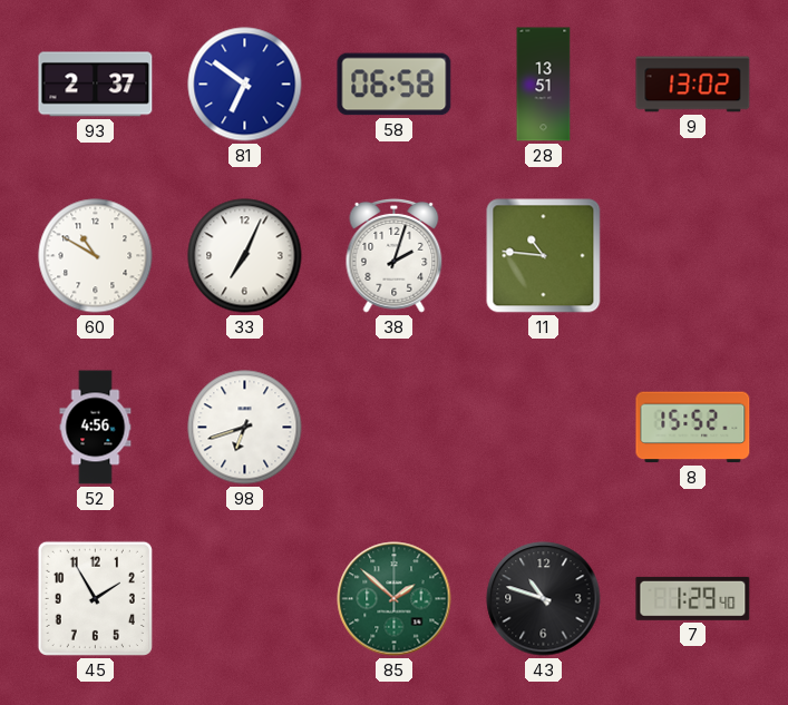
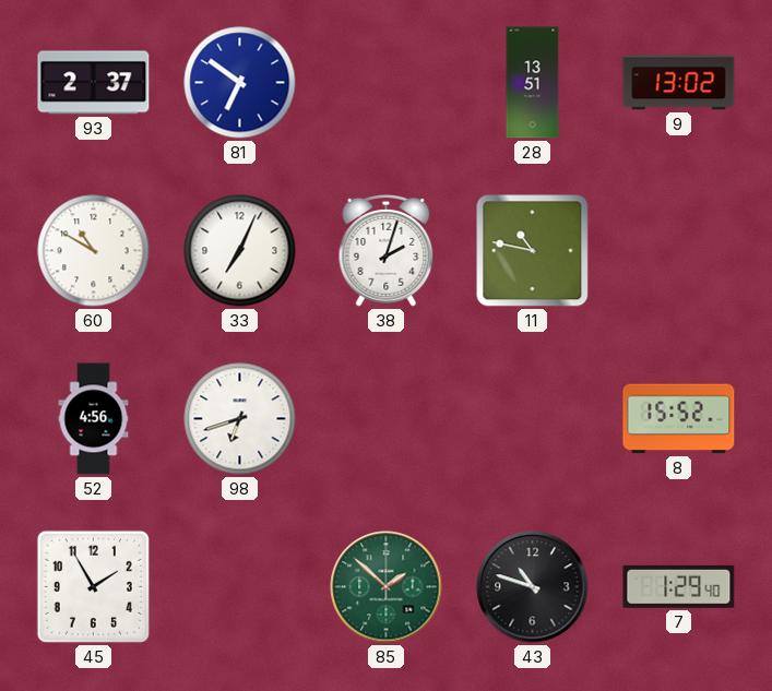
58: 06:58 -> none
11: 10:46 -> 10:47
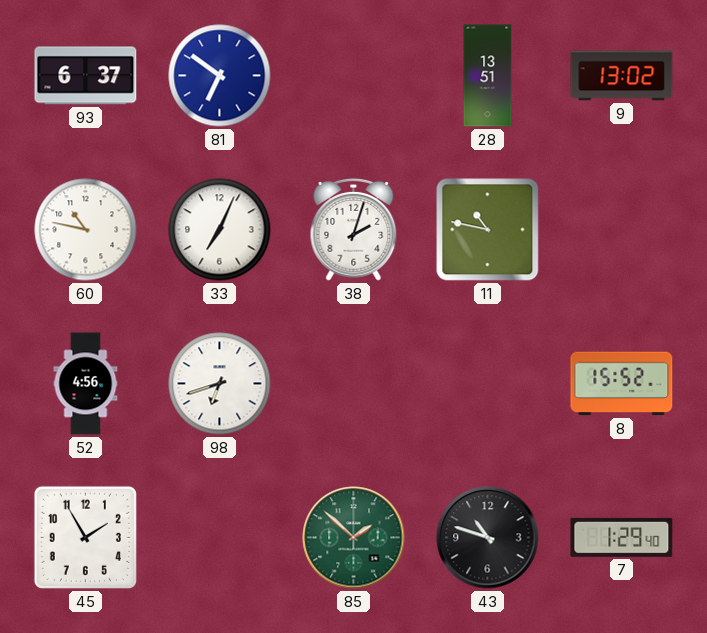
93: 2:37 -> 6:37
60: 10:50 -> 10:47
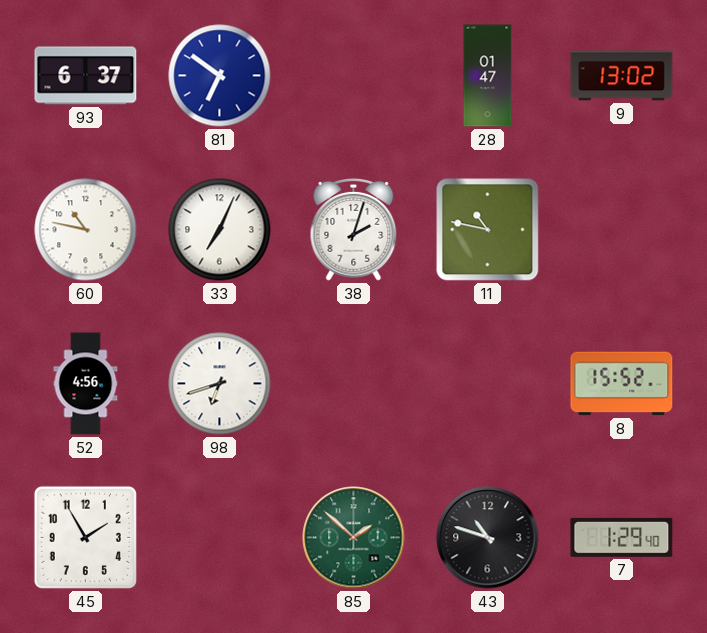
28: 13:51 -> 01:47
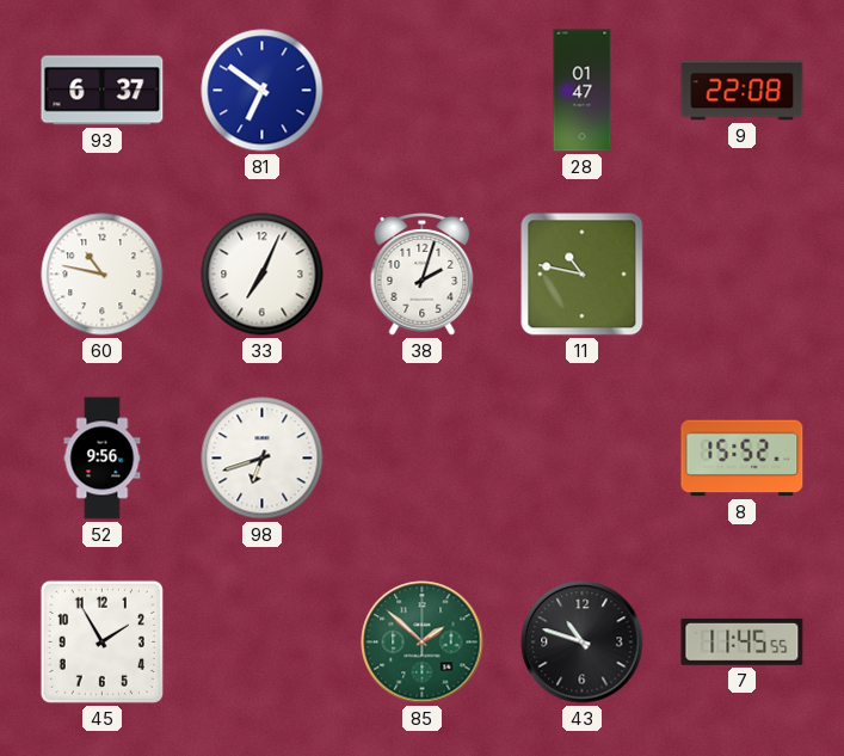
9: 13:02 -> 22:08
52: 4:56 -> 9:56
7: 1:29 -> 11:45
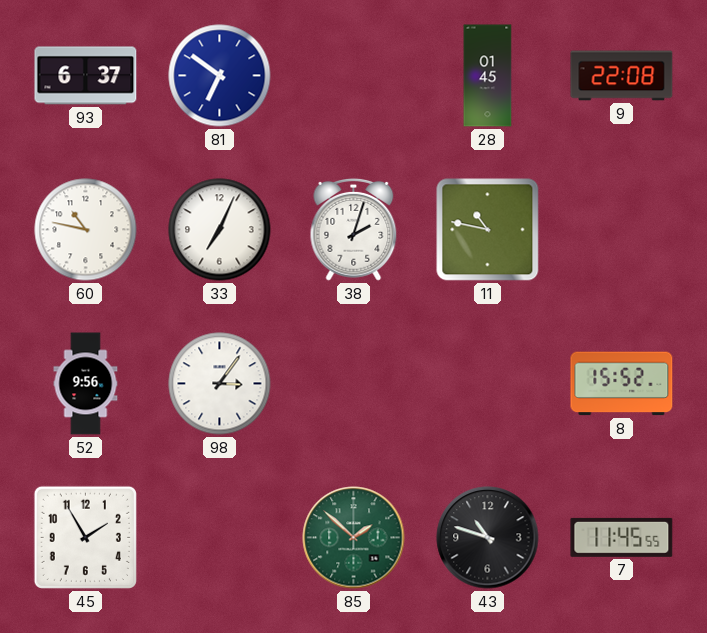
28: 01:47 -> 01:45
98: 6:42 -> 3:06
